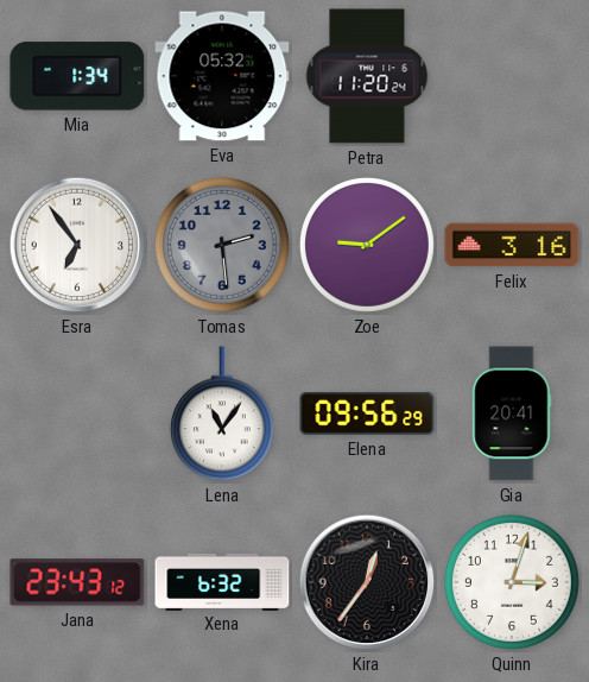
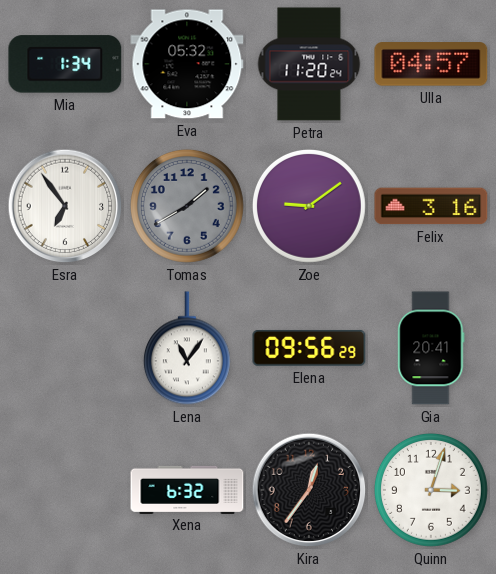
Ulla: none -> 04:57
Tomas: 2:29 -> 1:40
Jana: 23:43 -> none
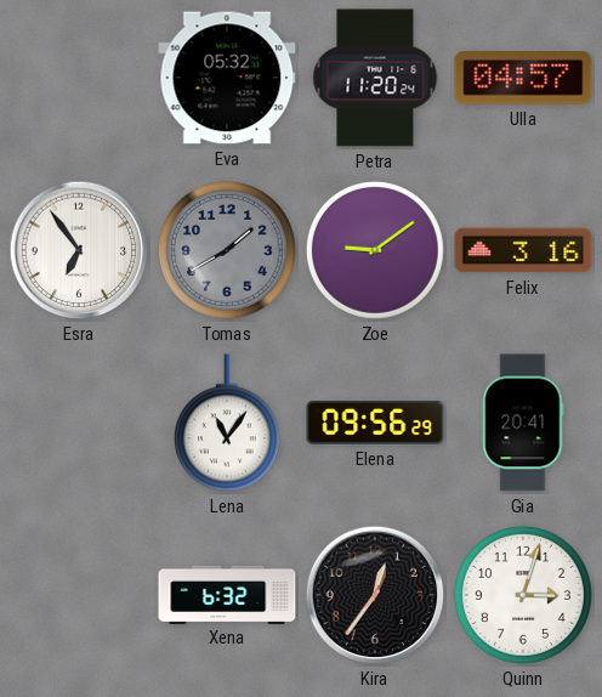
Mia: 1:34 -> none
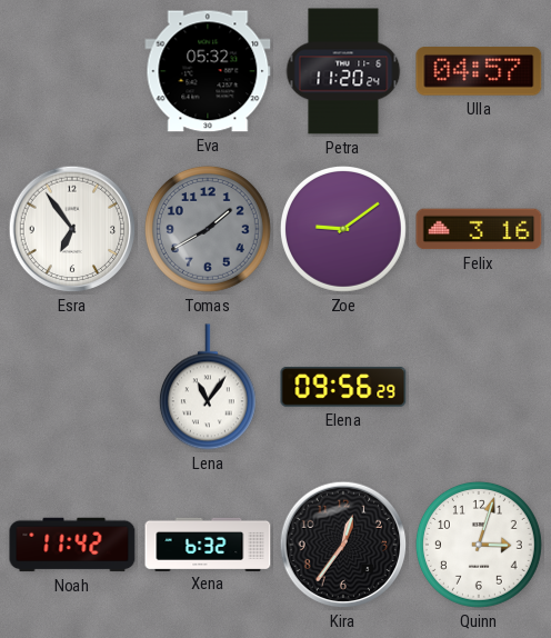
Gia: 20:41 -> none
Noah: none -> 11:42
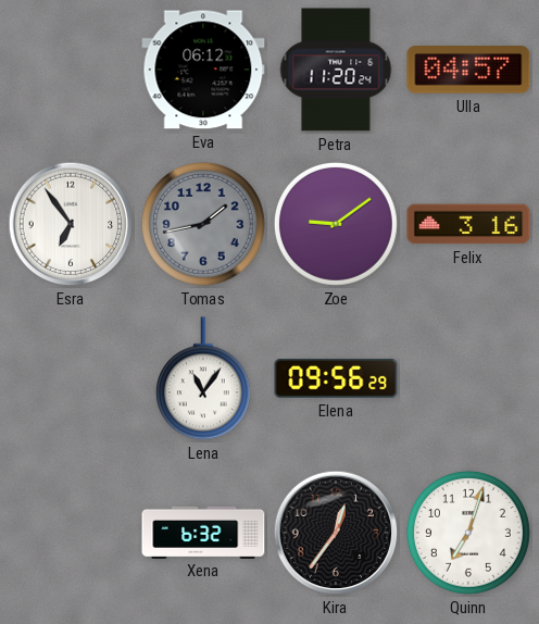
Eva: 05:32 -> 06:12
Tomas: 1:40 -> 1:43
Noah: 11:42 -> none
Quinn: 3:03 -> 7:03
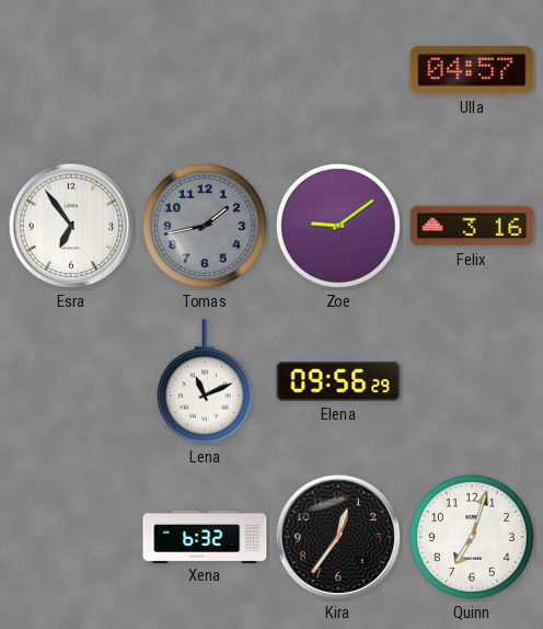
Eva: 06:12 -> none
Petra: 11:20 -> none
Lena: 11:06 -> 11:11
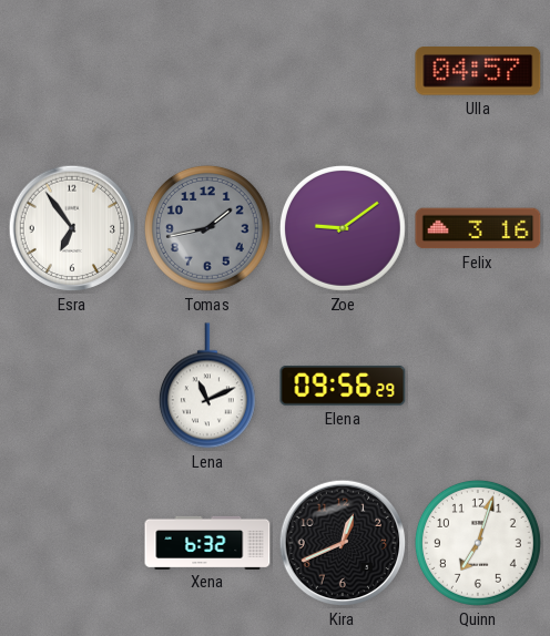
Kira: 12:36 -> 12:41
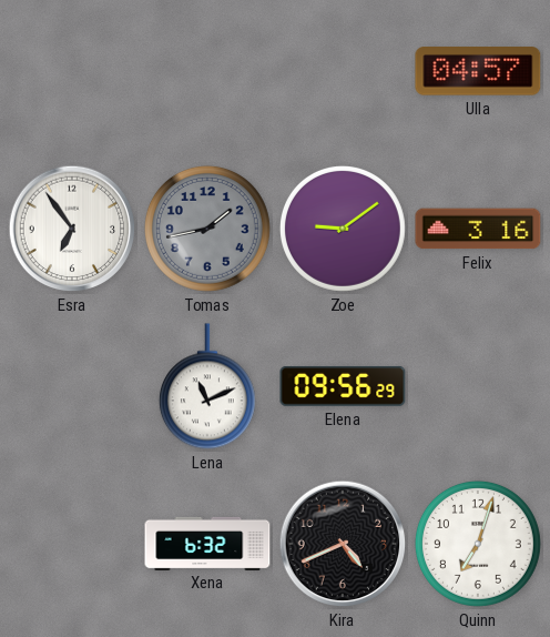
Kira: 12:41 -> 4:41
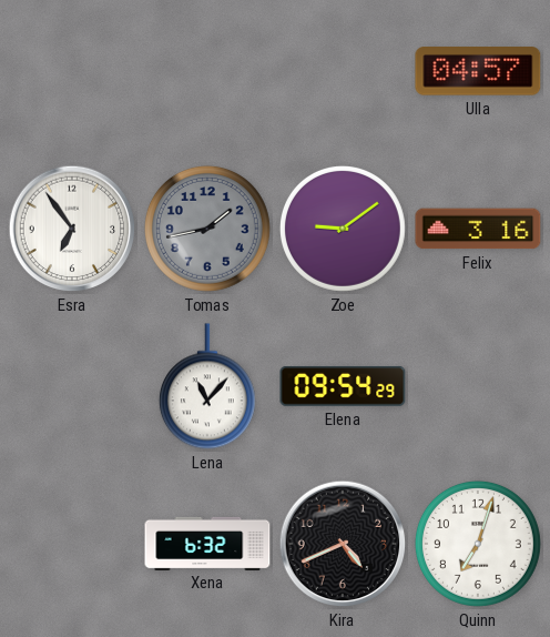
Lena: 11:11 -> 11:07
Elena: 09:56 -> 09:54
